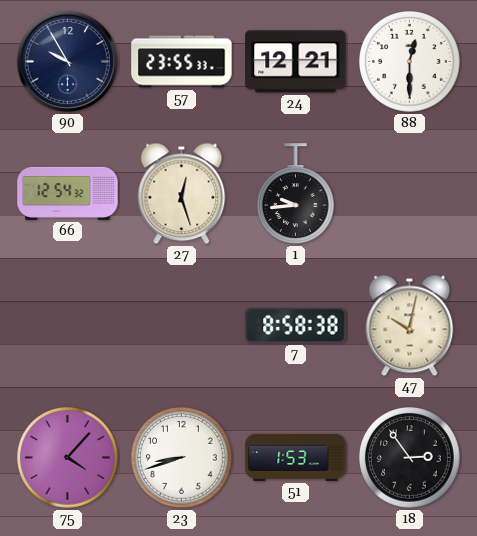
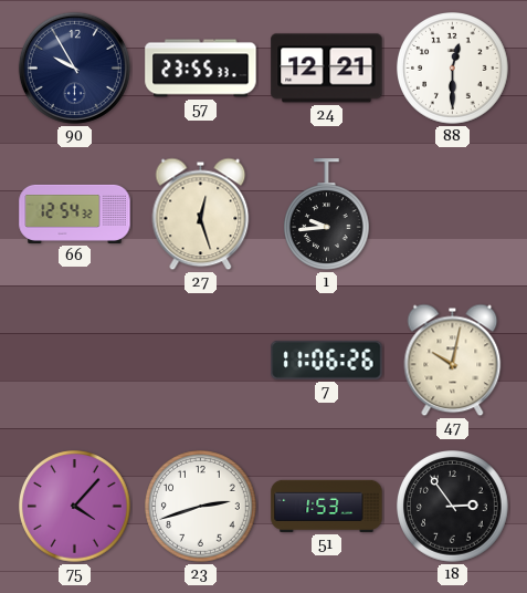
7: 8:58 -> 11:06
23: 8:42 -> 2:42
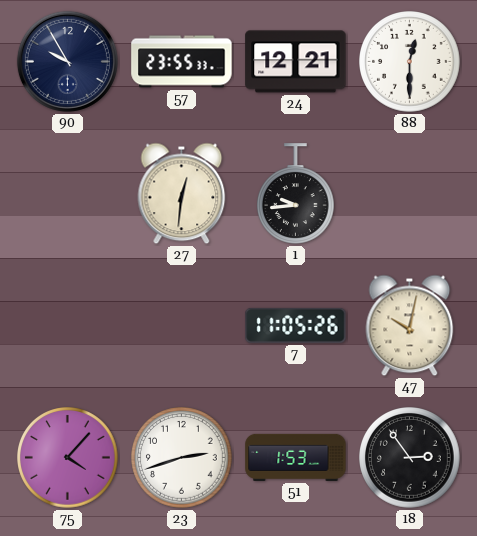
66: 12:54 -> none
27: 12:27 -> 12:31
7: 11:06 -> 11:05
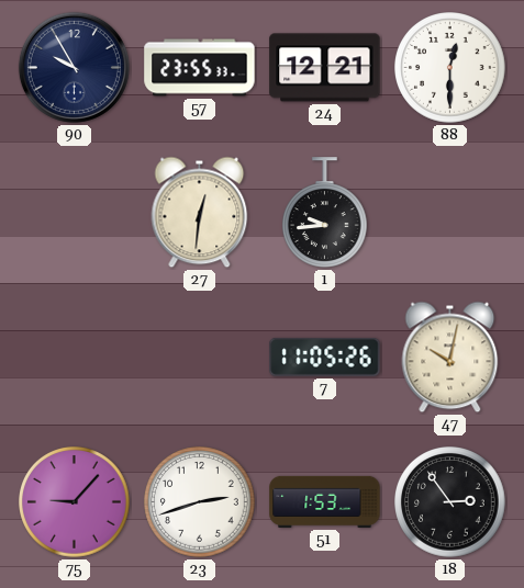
75: 4:07 -> 9:07
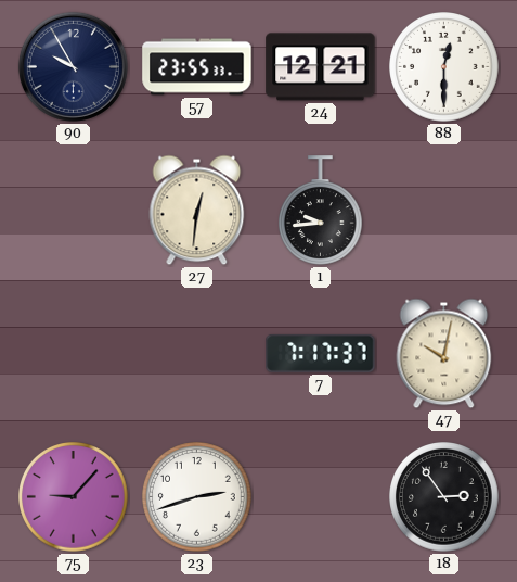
7: 11:05 -> 7:17
51: 1:53 -> none
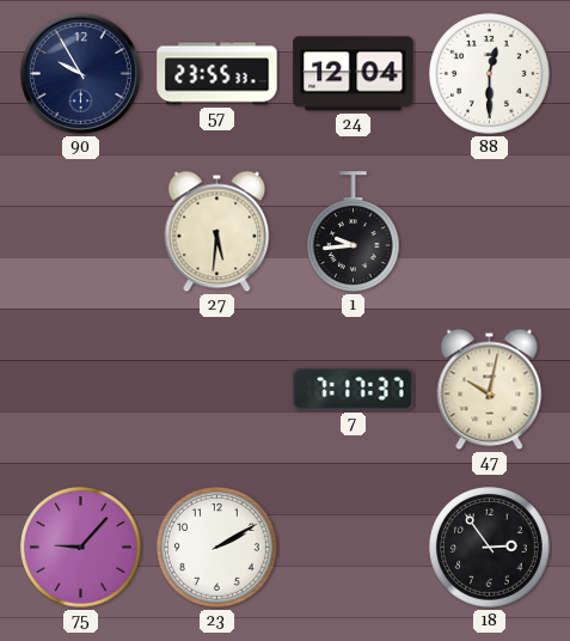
24: 12:21 -> 12:04
27: 12:31 -> 5:31
23: 2:42 -> 2:10
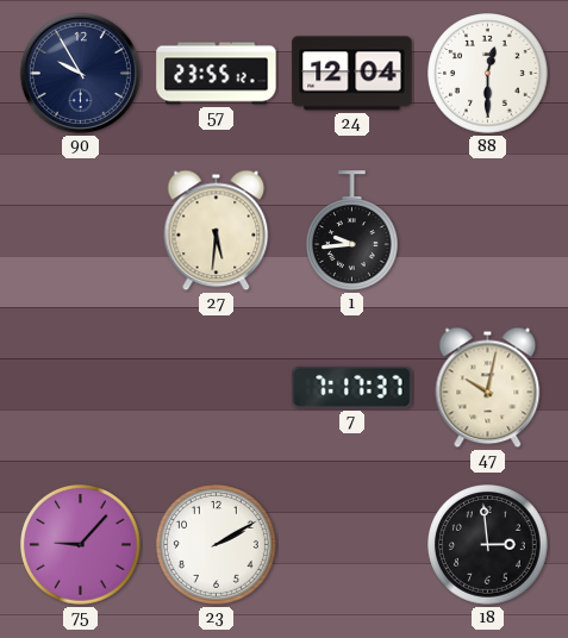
57: 23:55:33 -> 23:55:12
18: 2:54 -> 2:59
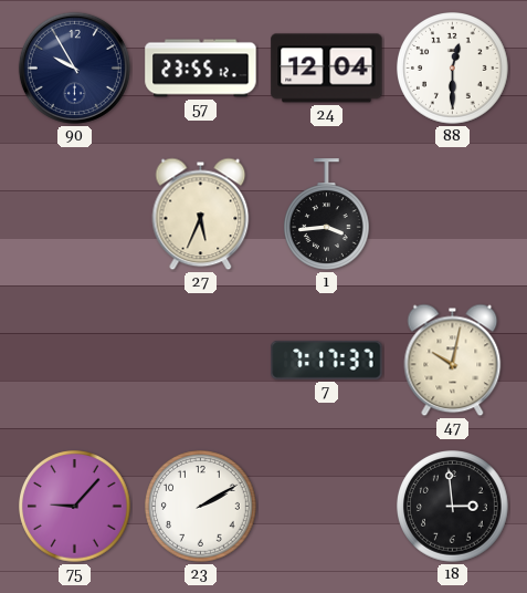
27: 5:31 -> 5:34
1: 9:44 -> 3:44
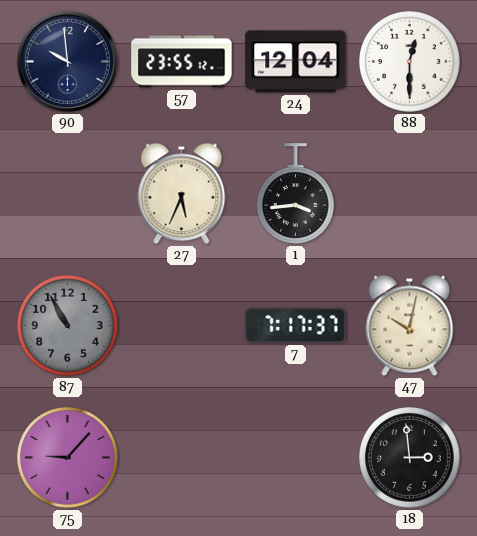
90: 9:55 -> 9:59
87: none -> 10:55
23: 2:10 -> none
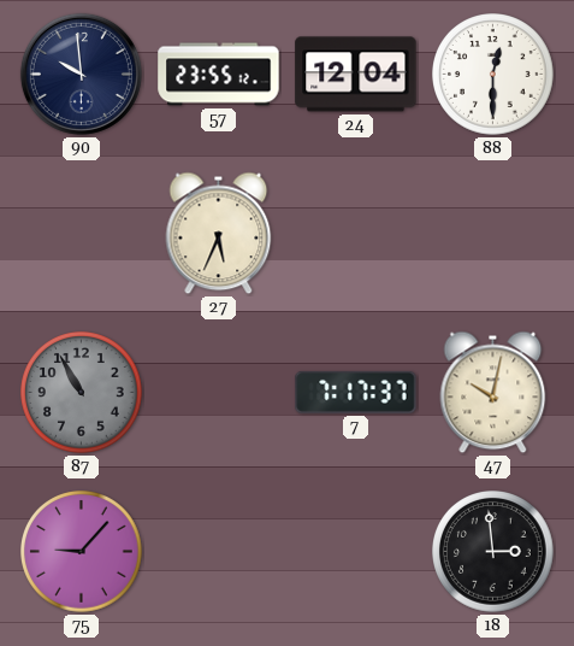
1: 3:44 -> none
